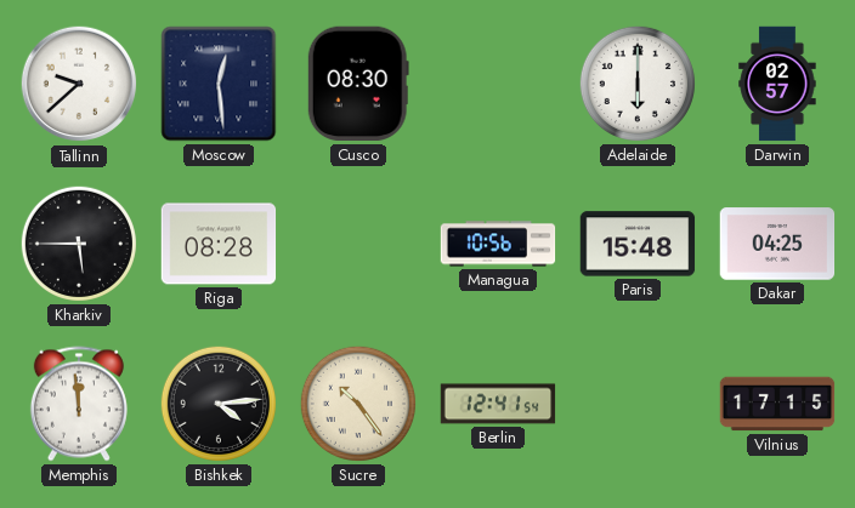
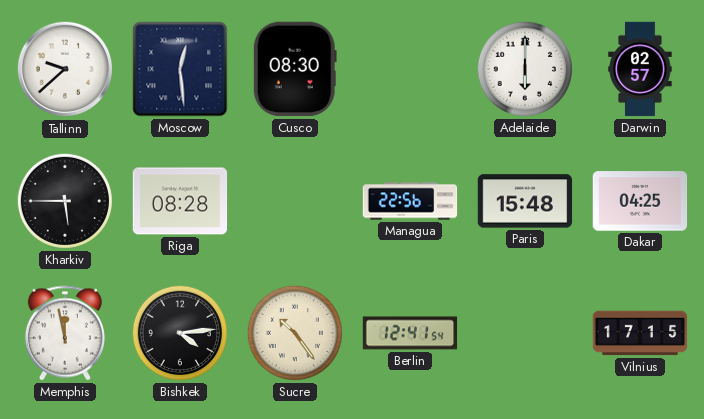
Managua: 10:56 -> 22:56
Memphis: 11:59 -> 11:58
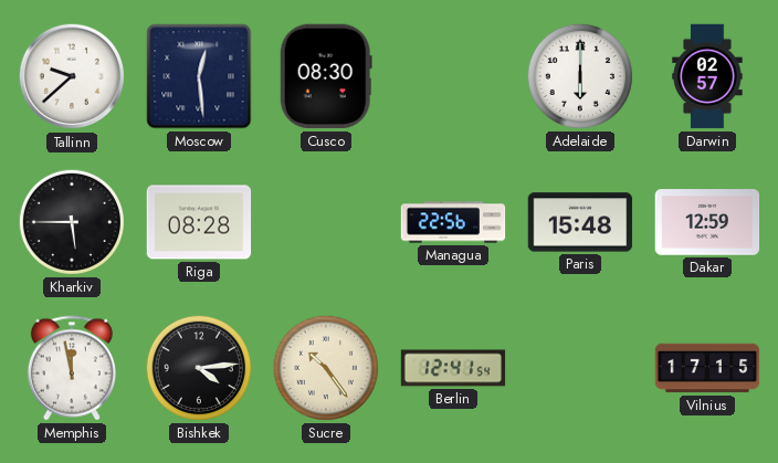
Dakar: 04:25 -> 12:59
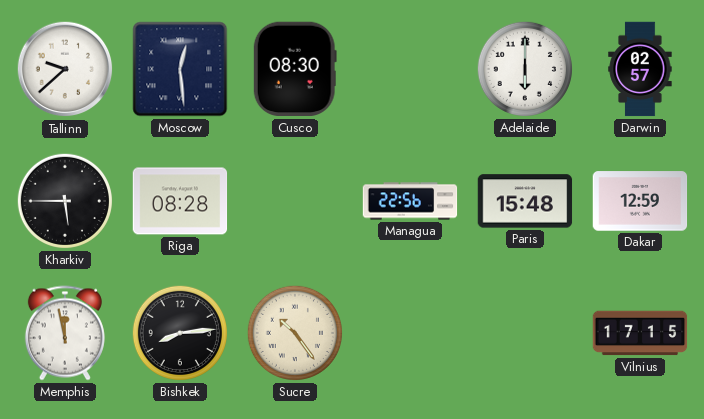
Bishkek: 4:14 -> 8:14
Berlin: 12:41 -> none
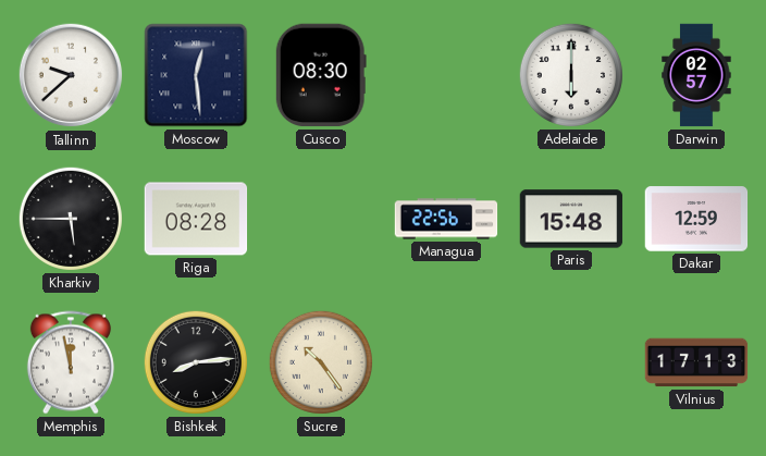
Vilnius: 17:15 -> 17:13
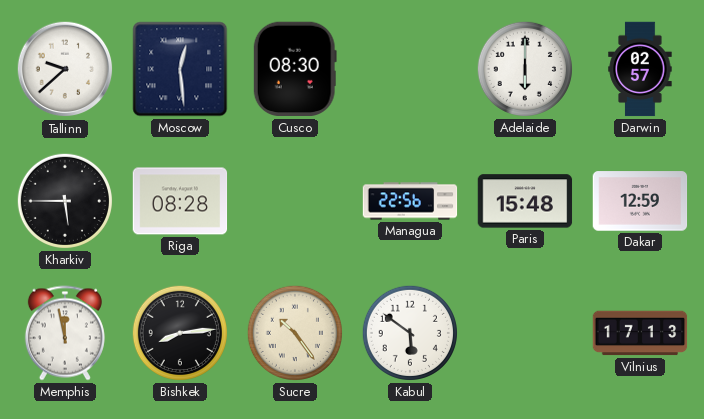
Kabul: none -> 5:51
